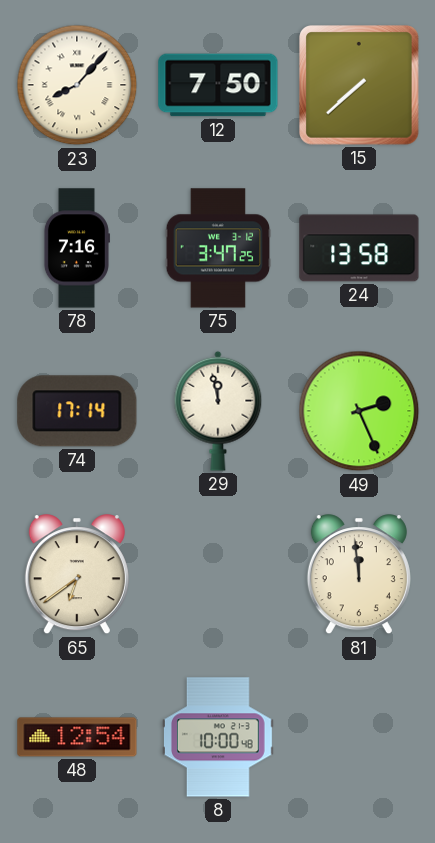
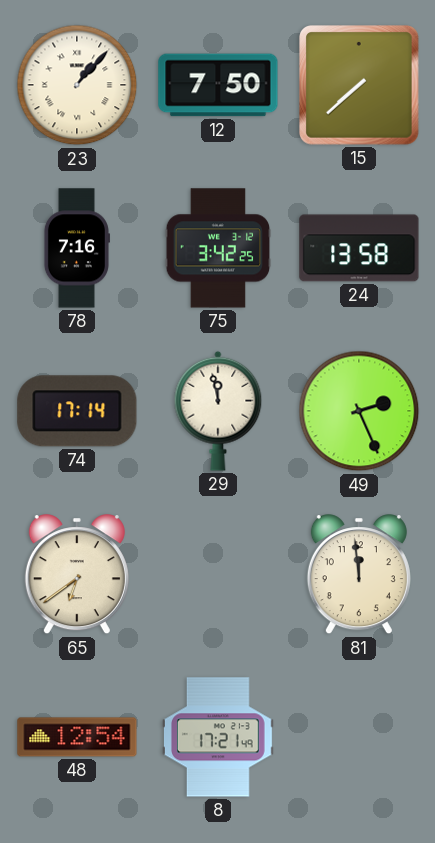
23: 8:07 -> 1:07
75: 3:47 -> 3:42
8: 10:00 -> 17:21
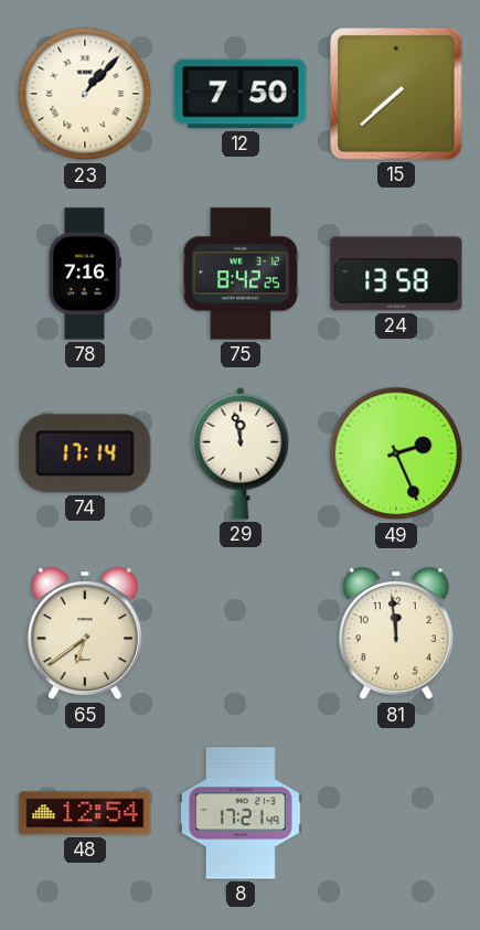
75: 3:42 -> 8:42
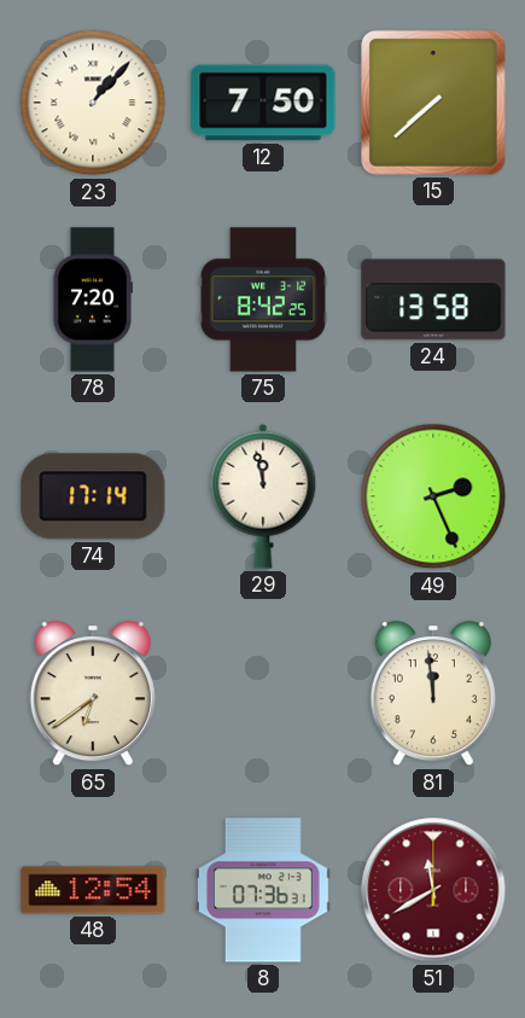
78: 7:16 -> 7:20
8: 17:21 -> 07:36
51: none -> 11:40
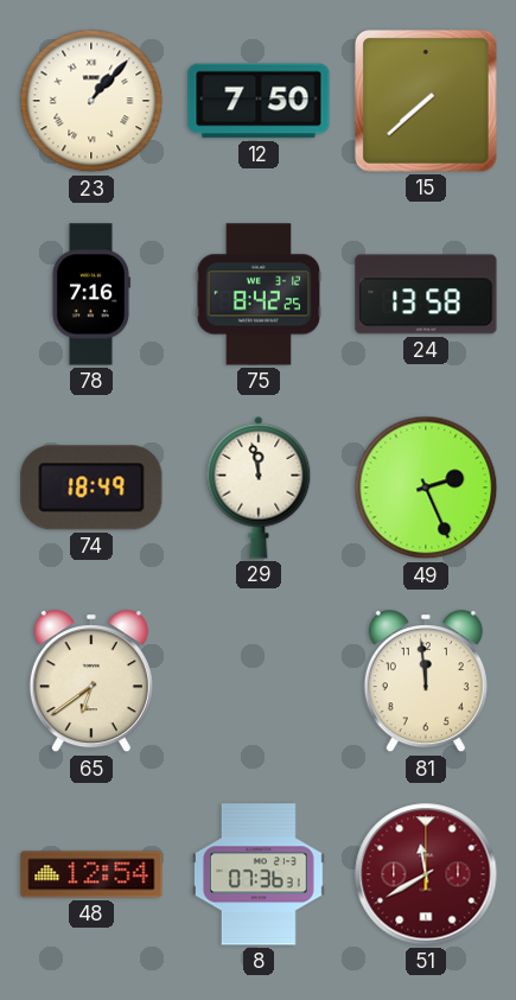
78: 7:20 -> 7:16
74: 17:14 -> 18:49
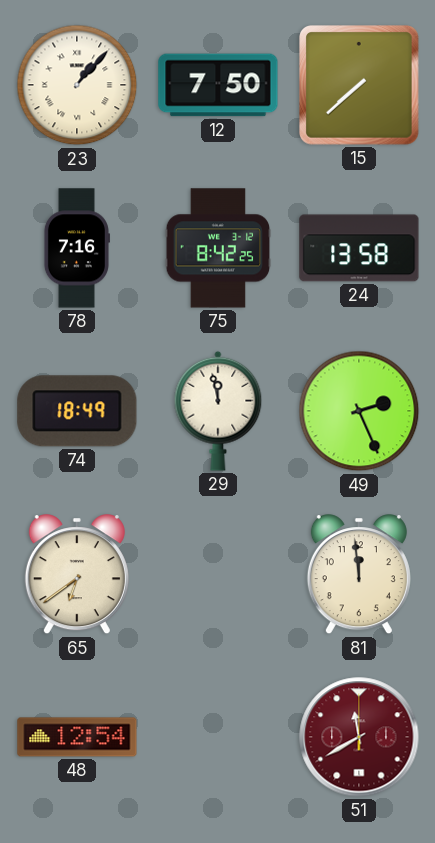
8: 07:36 -> none
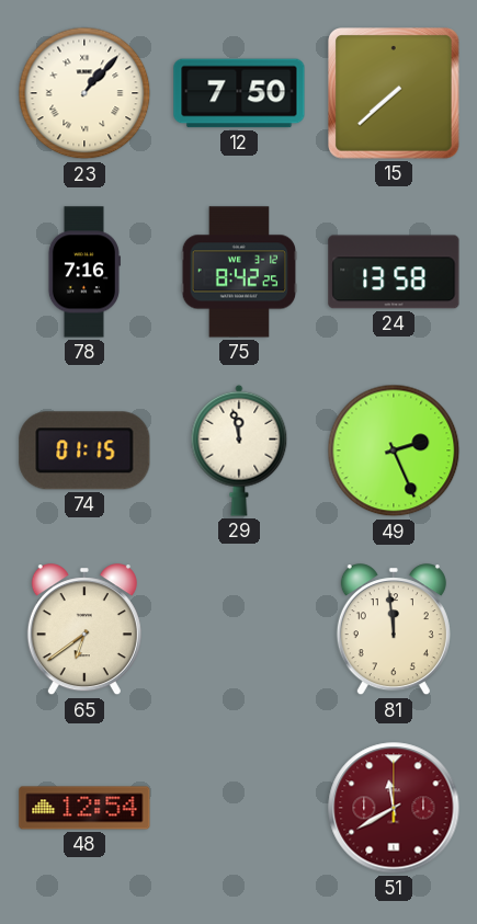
74: 18:49 -> 01:15
